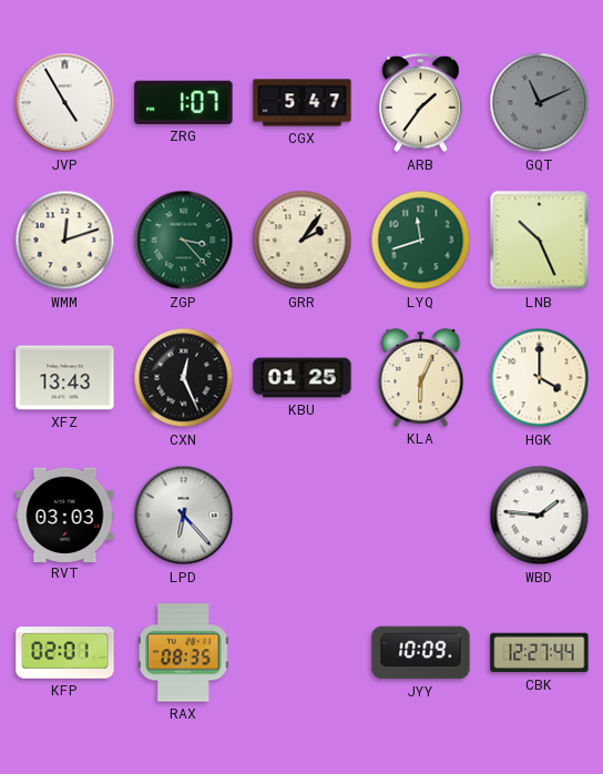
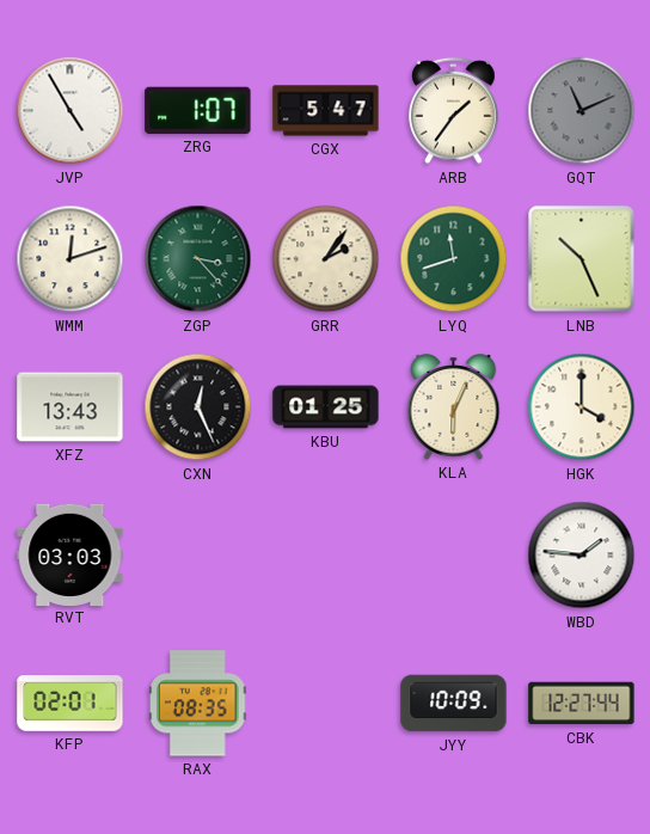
LPD: 6:23 -> none
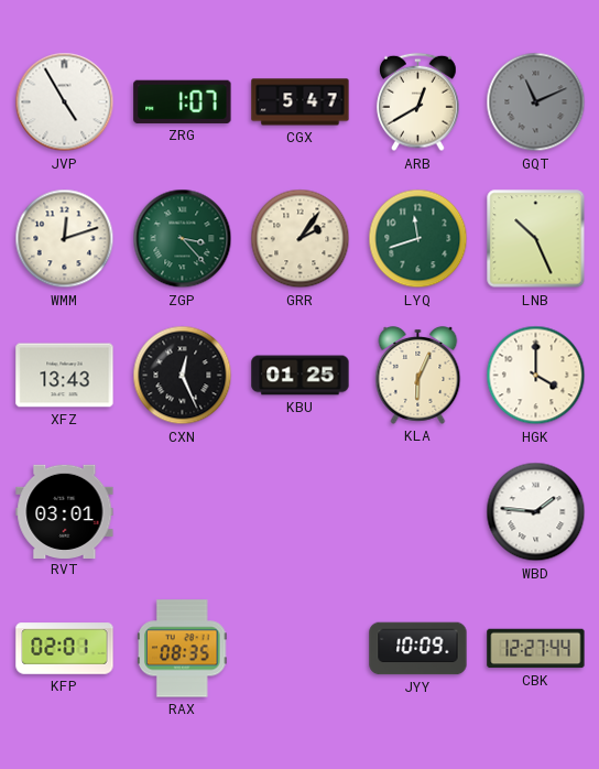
ARB: 1:36 -> 12:40
RVT: 03:03 -> 03:01
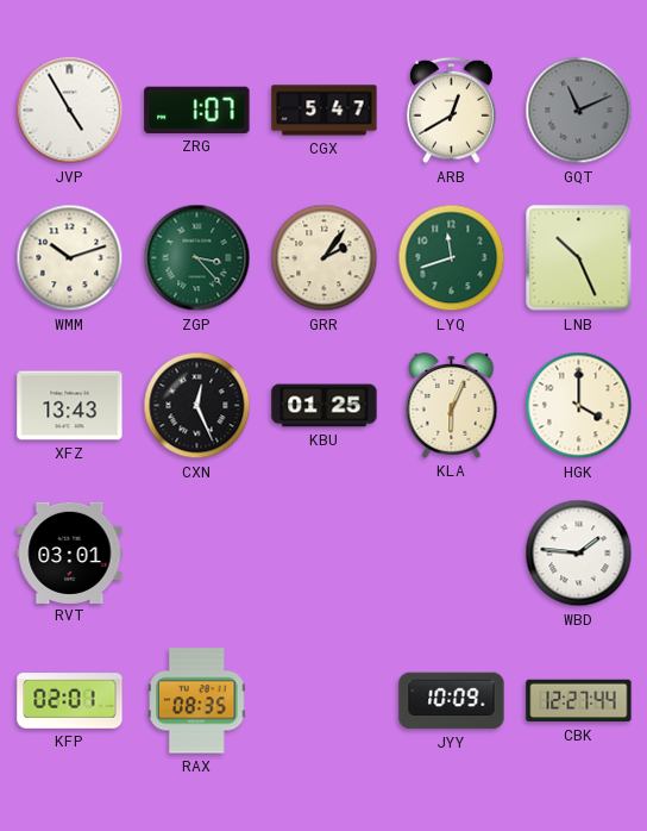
WMM: 12:12 -> 10:12
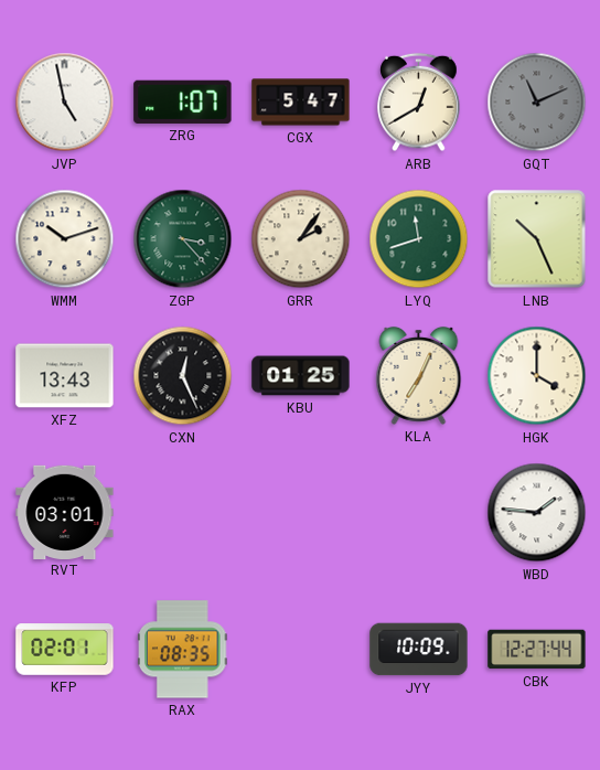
JVP: 4:55 -> 4:58
KLA: 6:04 -> 7:04
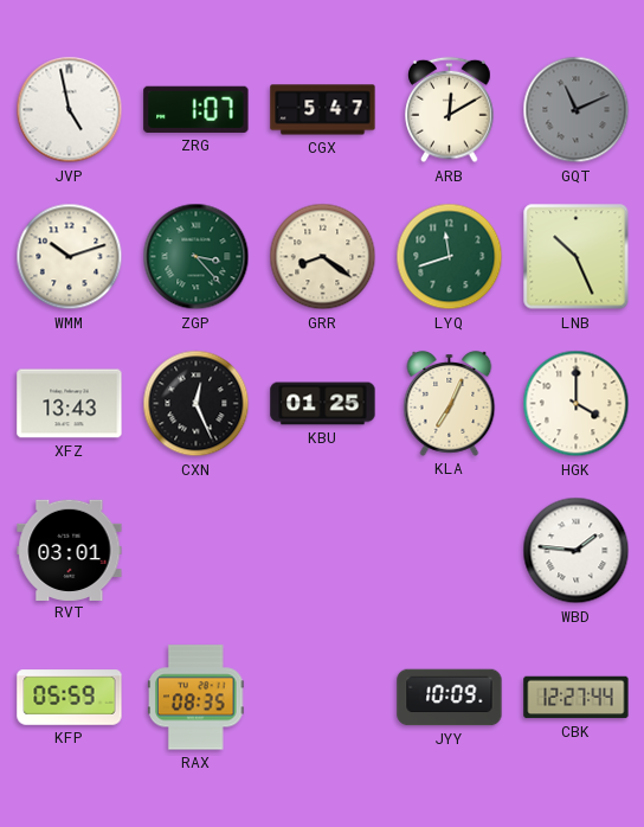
ARB: 12:40 -> 12:10
GRR: 2:06 -> 8:21
KFP: 02:01 -> 05:59
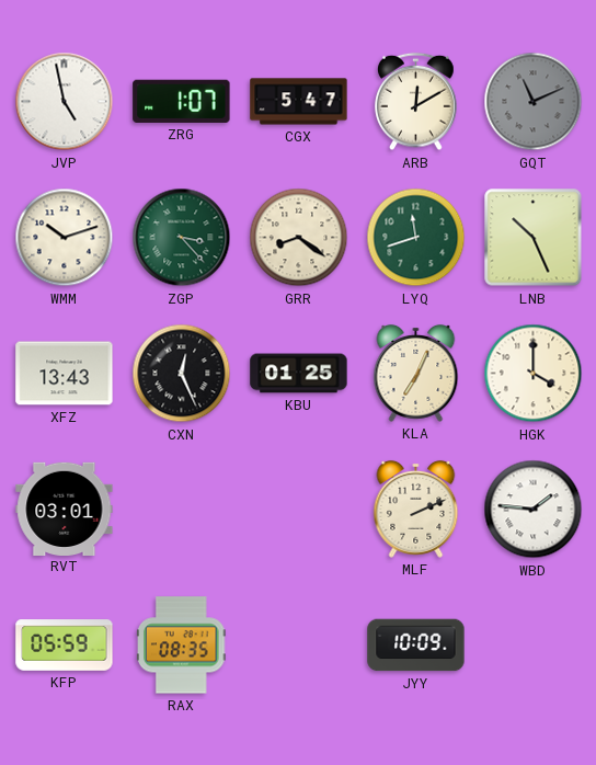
MLF: none -> 2:11
CBK: 12:27 -> none
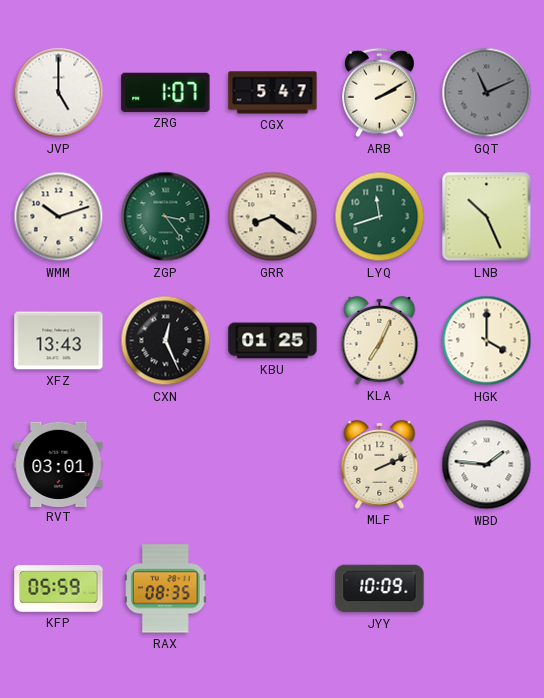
JVP: 4:58 -> 5:00
ARB: 12:10 -> 2:10
ZGP: 3:23 -> 3:24
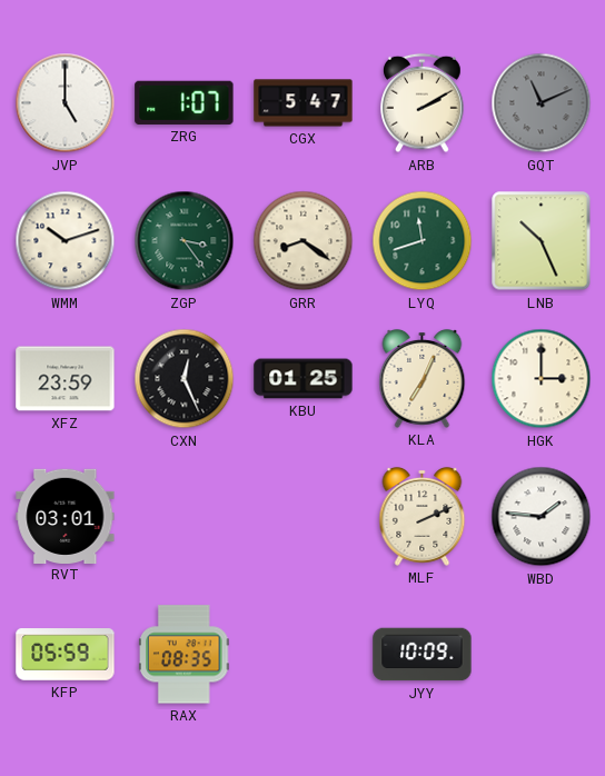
XFZ: 13:43 -> 23:59
HGK: 4:00 -> 3:00
